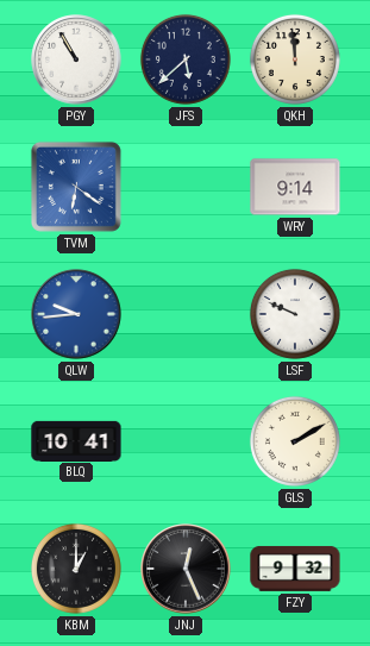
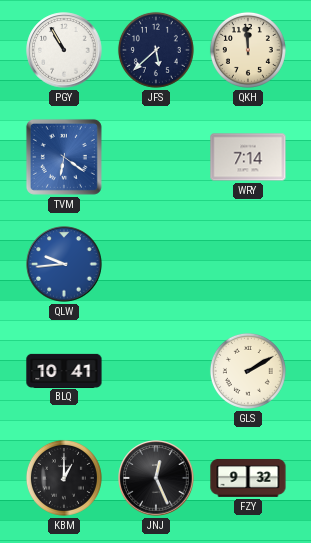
WRY: 9:14 -> 7:14
LSF: 9:49 -> none
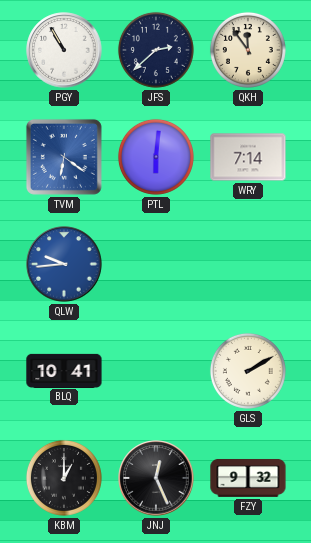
JFS: 5:38 -> 2:38
QKH: 11:59 -> 11:54
PTL: none -> 6:01
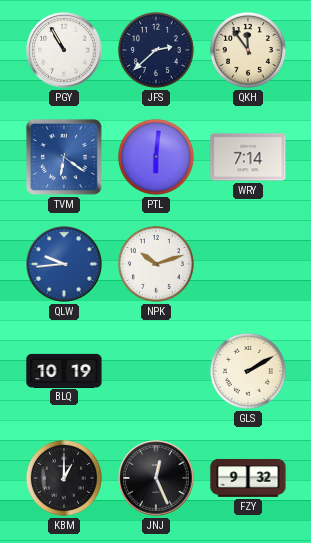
NPK: none -> 10:12
BLQ: 10:41 -> 10:19
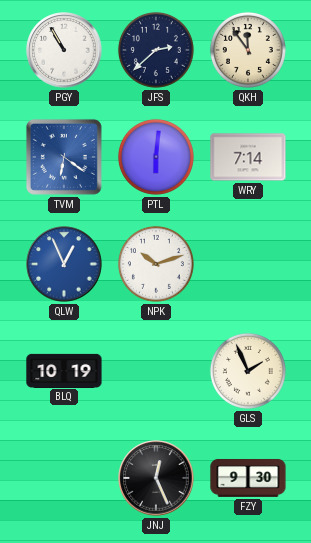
QLW: 9:44 -> 12:56
GLS: 2:10 -> 1:56
KBM: 1:00 -> none
FZY: 9:32 -> 9:30
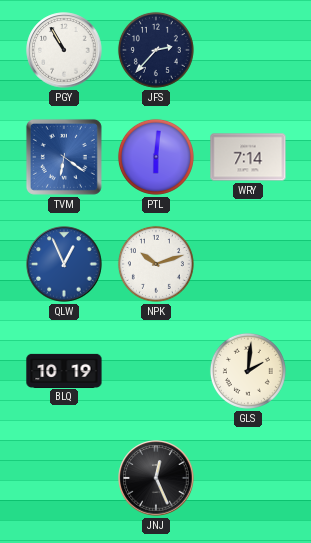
JFS: 2:38 -> 2:37
QKH: 11:54 -> none
GLS: 1:56 -> 2:01
FZY: 9:30 -> none
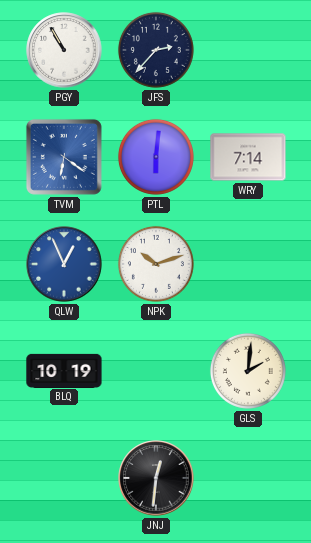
JNJ: 12:26 -> 12:31
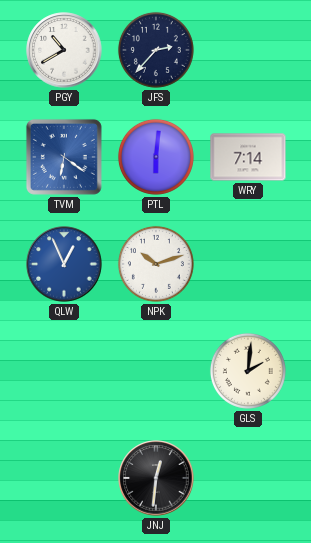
PGY: 10:55 -> 10:40
BLQ: 10:19 -> none
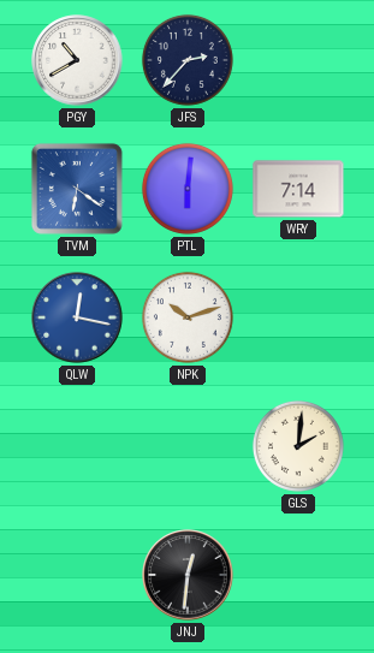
QLW: 12:56 -> 12:17
